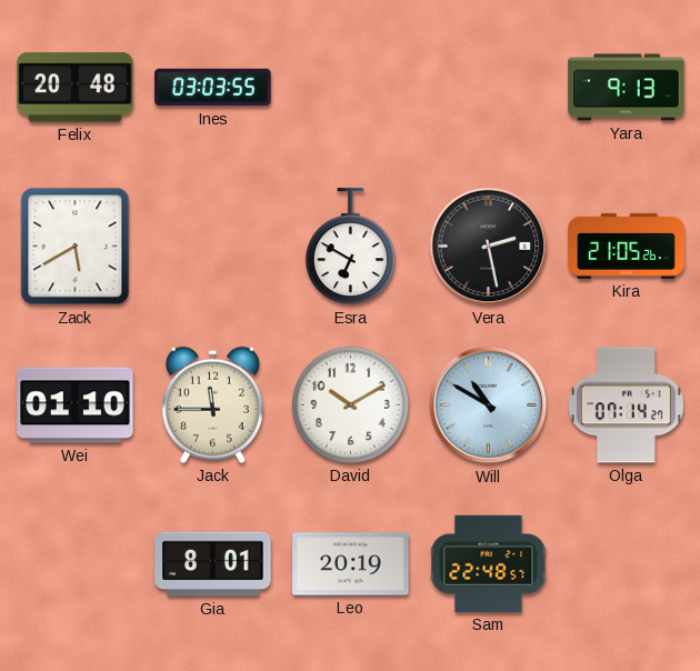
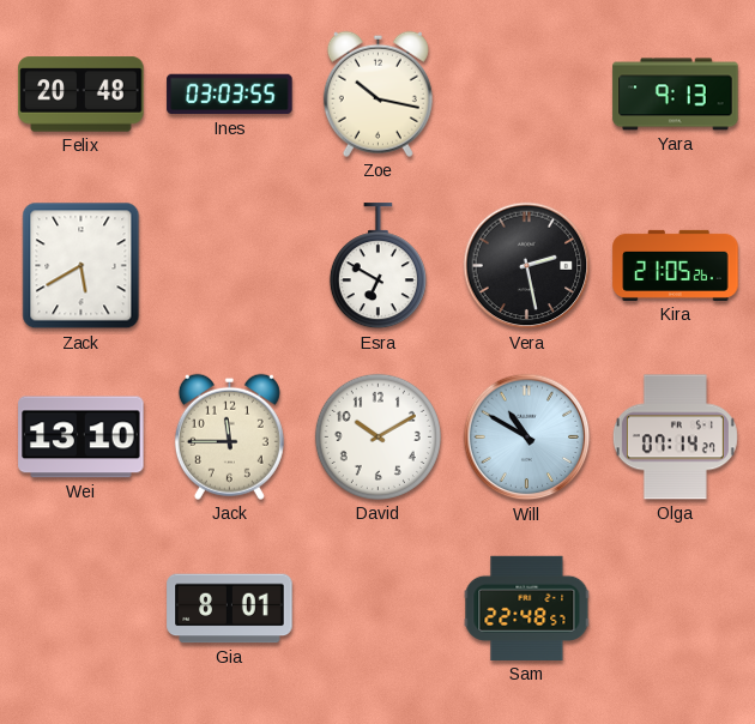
Zoe: none -> 10:17
Wei: 01:10 -> 13:10
Leo: 20:19 -> none
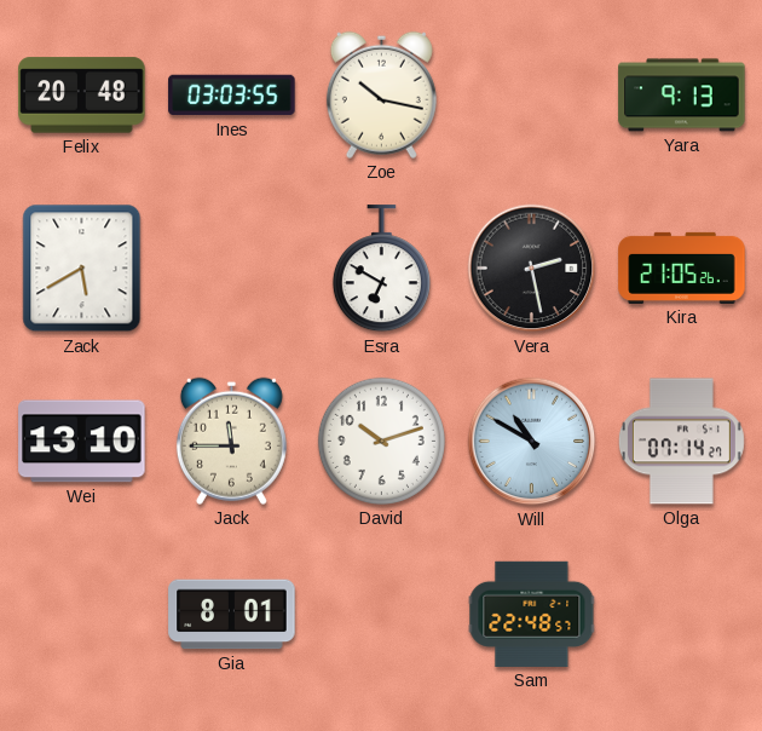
David: 10:10 -> 10:12
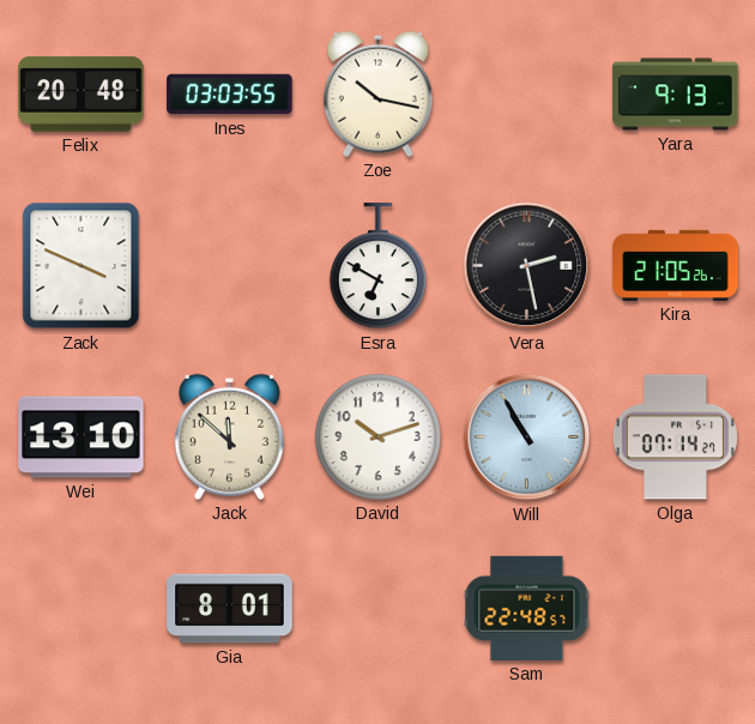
Zack: 5:40 -> 3:49
Jack: 11:45 -> 11:52
Will: 10:50 -> 10:55
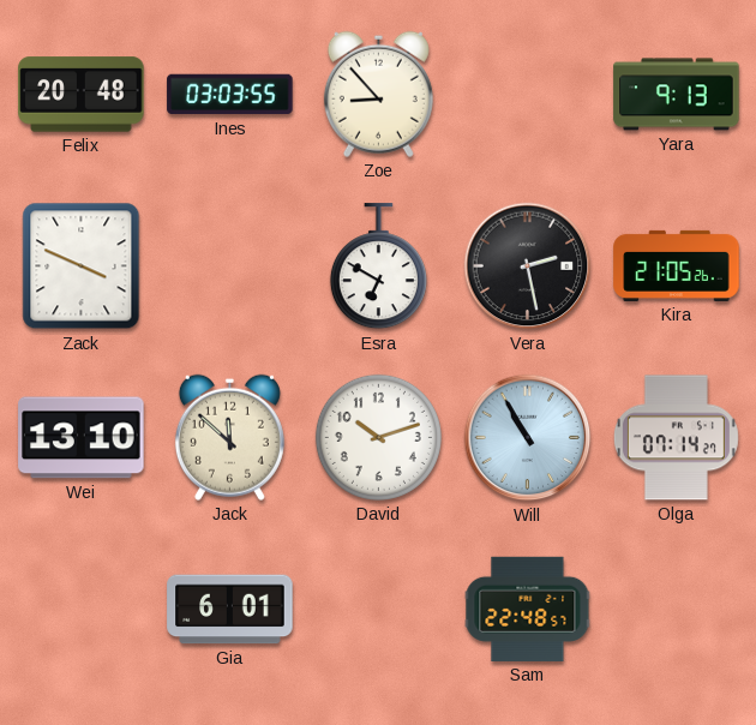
Zoe: 10:17 -> 8:53
Gia: 8:01 -> 6:01
